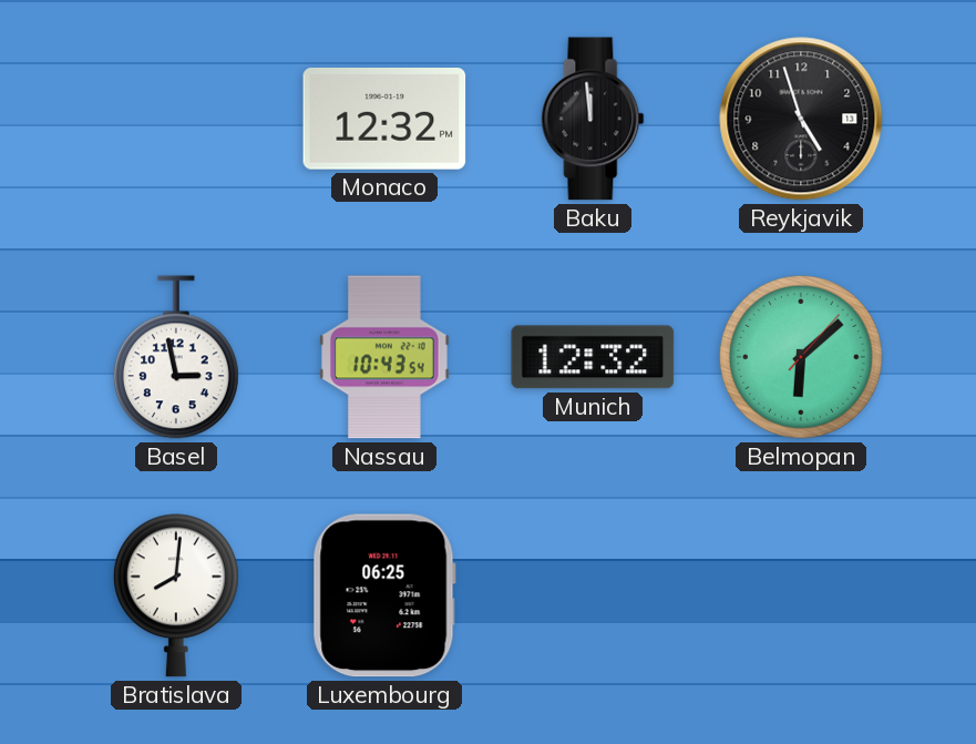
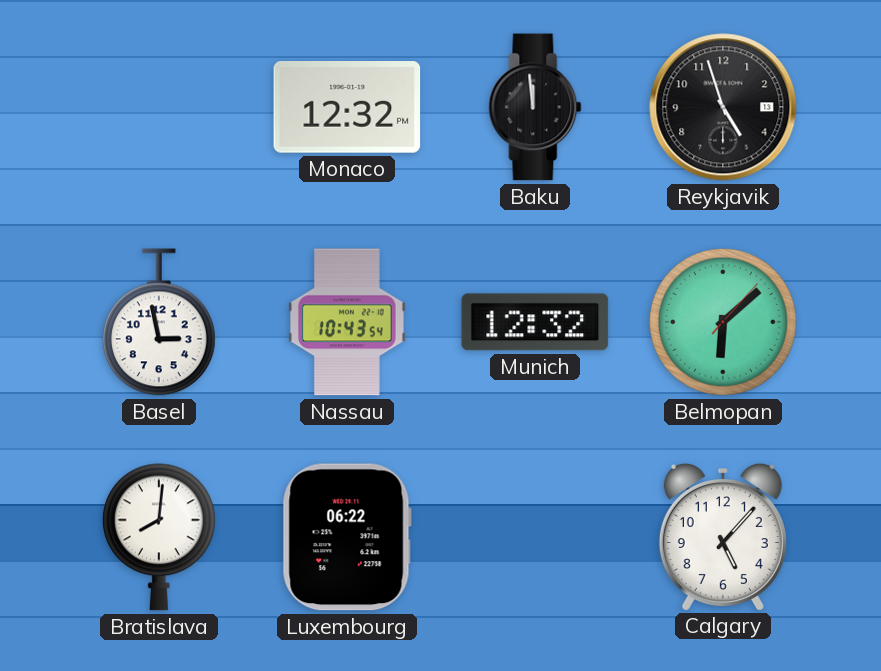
Luxembourg: 06:25 -> 06:22
Calgary: none -> 5:07
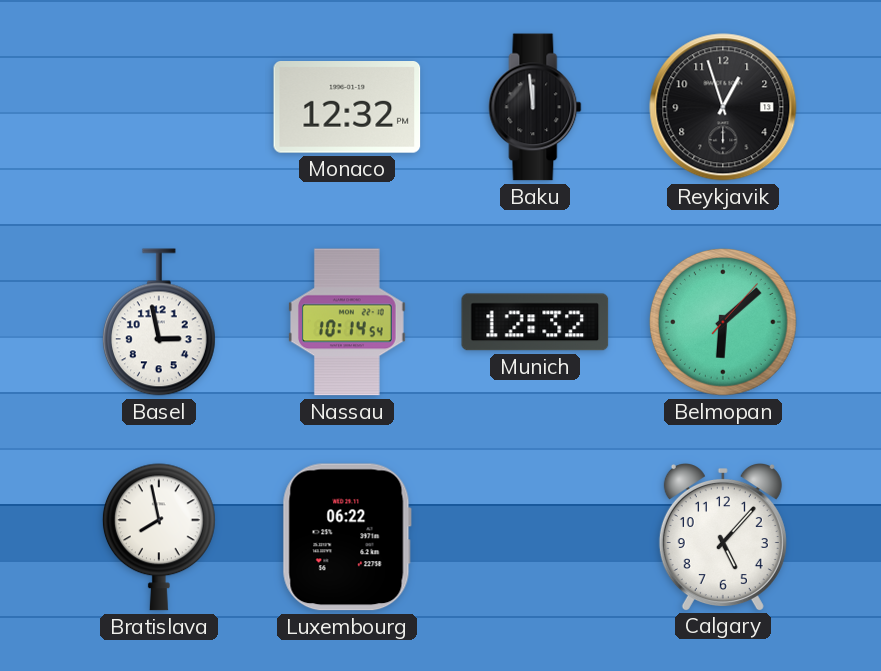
Reykjavik: 4:57 -> 12:57
Nassau: 10:43 -> 10:14
Bratislava: 8:01 -> 7:58
